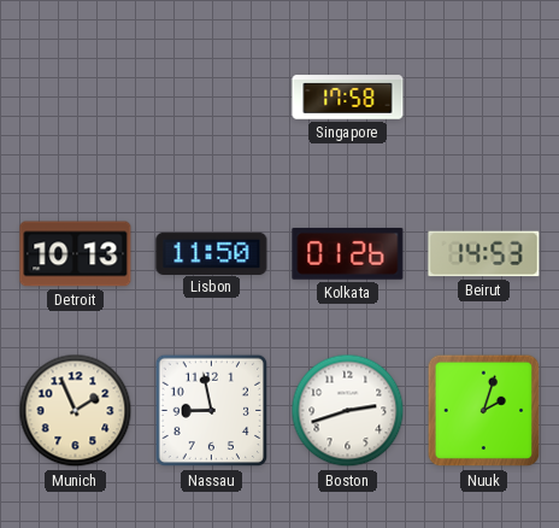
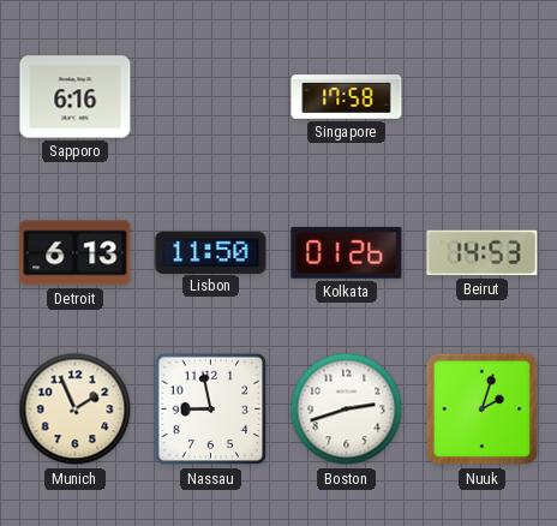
Sapporo: none -> 6:16
Detroit: 10:13 -> 6:13
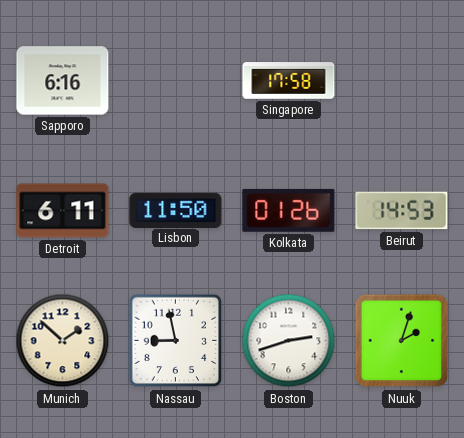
Detroit: 6:13 -> 6:11
Munich: 1:56 -> 1:52
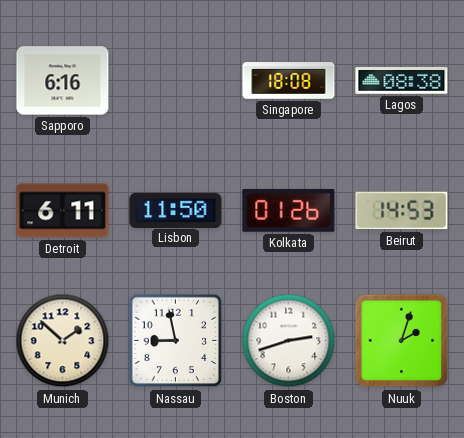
Singapore: 17:58 -> 18:08
Lagos: none -> 08:38
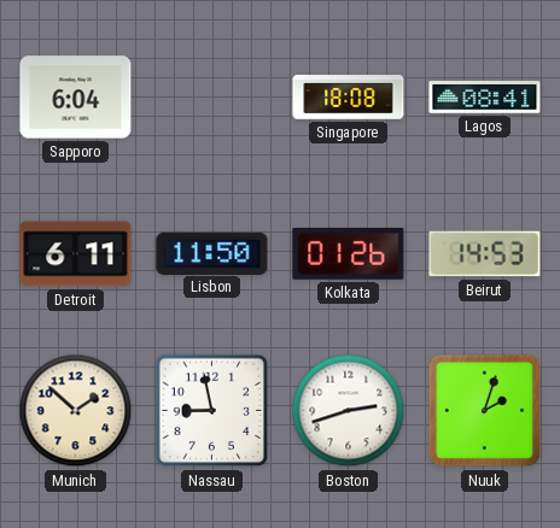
Sapporo: 6:16 -> 6:04
Lagos: 08:38 -> 08:41
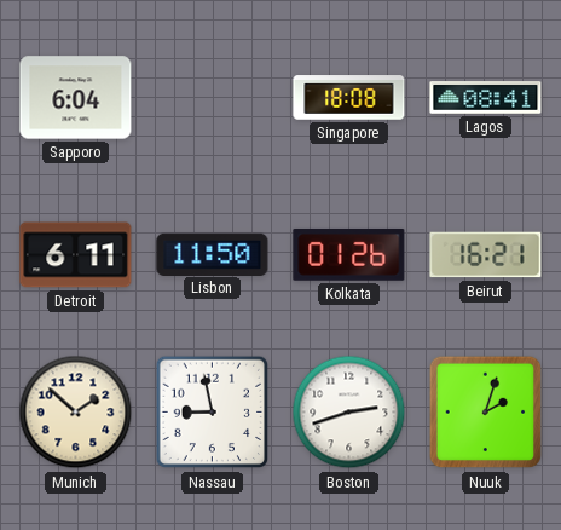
Beirut: 14:53 -> 16:21
